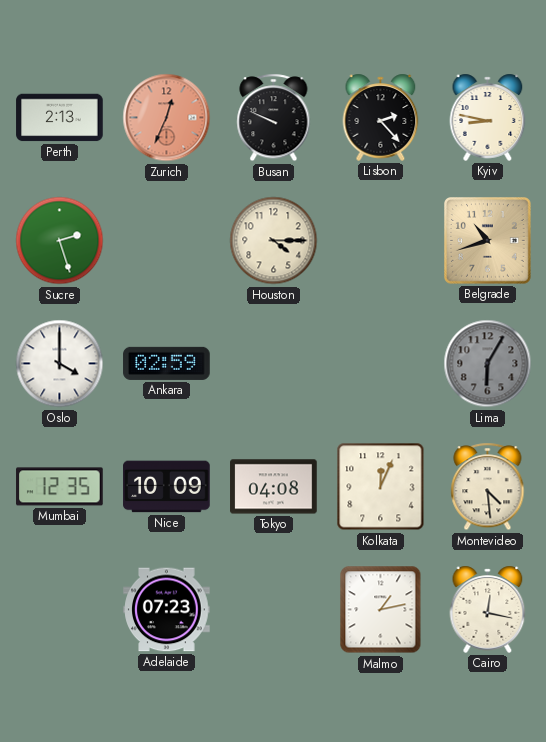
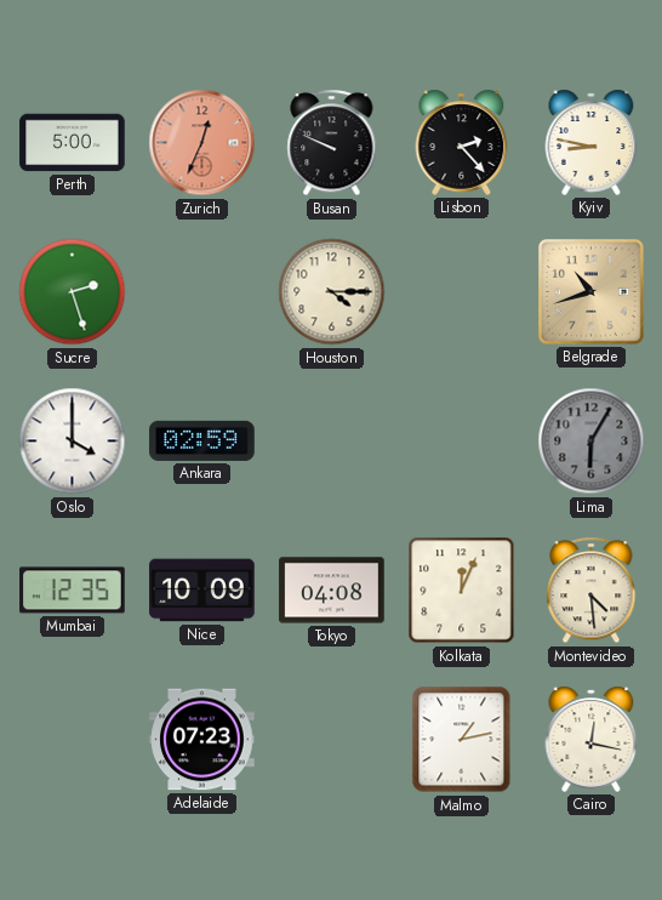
Perth: 2:13 -> 5:00
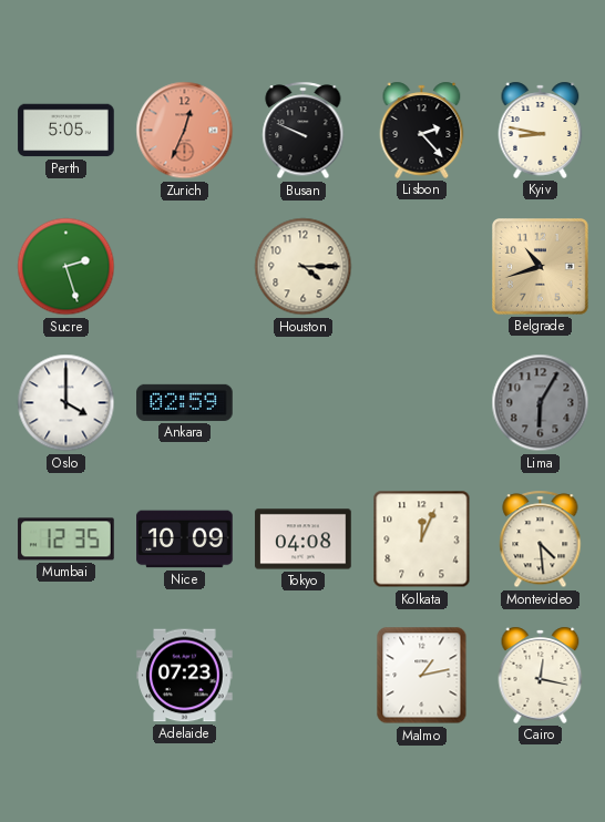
Perth: 5:00 -> 5:05
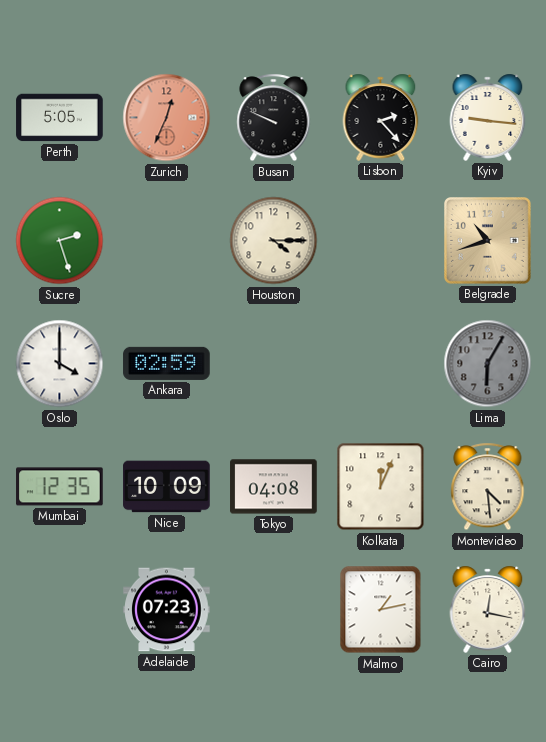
Kyiv: 8:47 -> 9:16
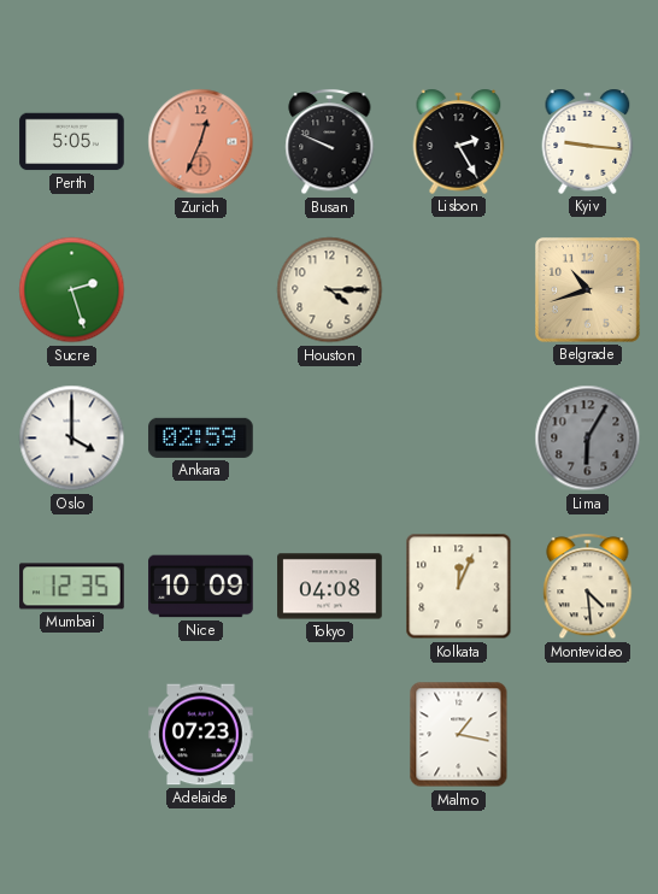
Lisbon: 2:23 -> 2:25
Malmo: 1:13 -> 1:17
Cairo: 12:17 -> none
